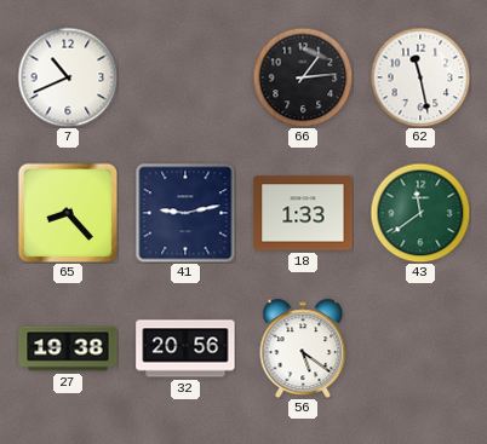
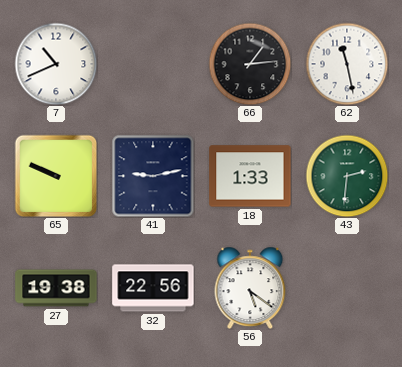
65: 8:23 -> 9:49
43: 11:39 -> 2:31
32: 20:56 -> 22:56
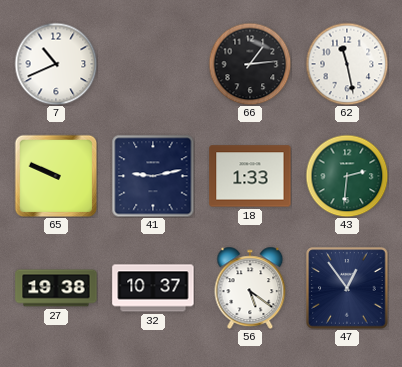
32: 22:56 -> 10:37
47: none -> 12:54
